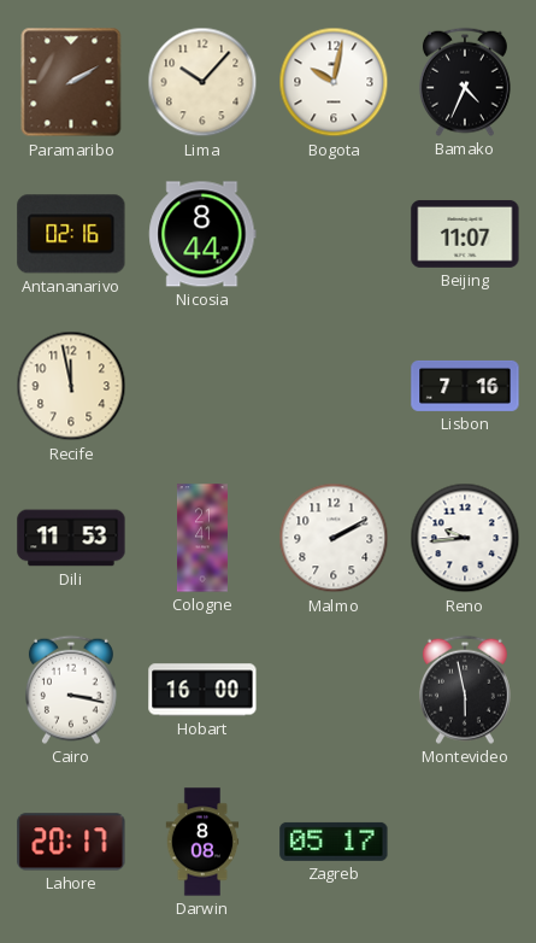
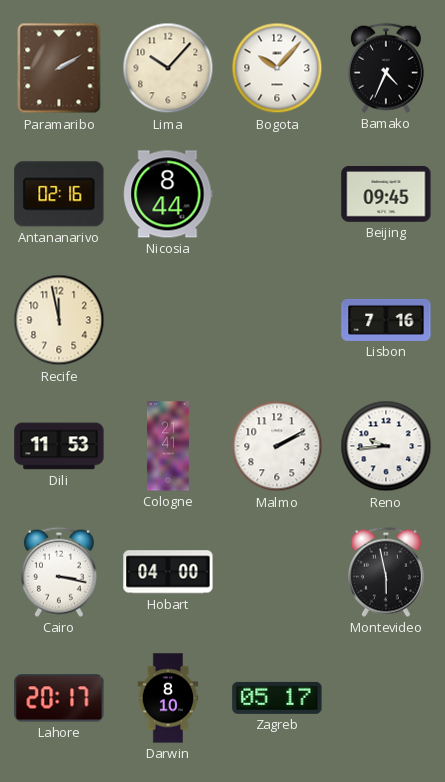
Bogota: 10:02 -> 10:07
Beijing: 11:07 -> 09:45
Hobart: 16:00 -> 04:00
Darwin: 8:08 -> 8:10
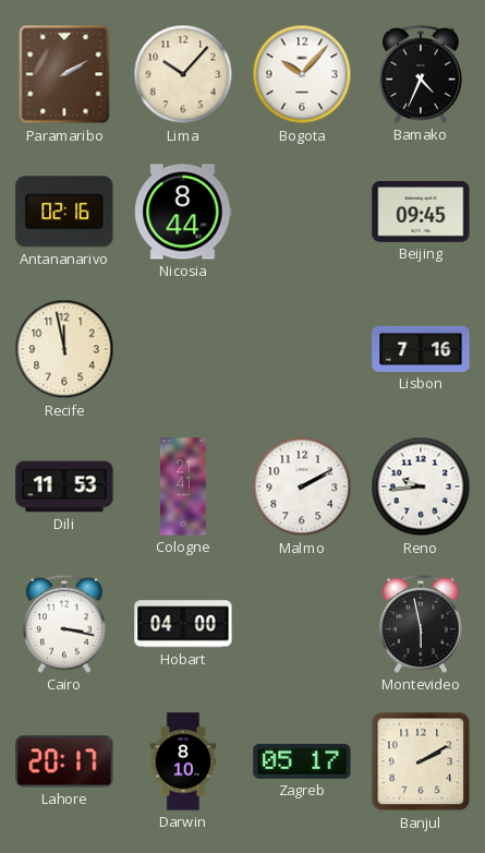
Banjul: none -> 2:10
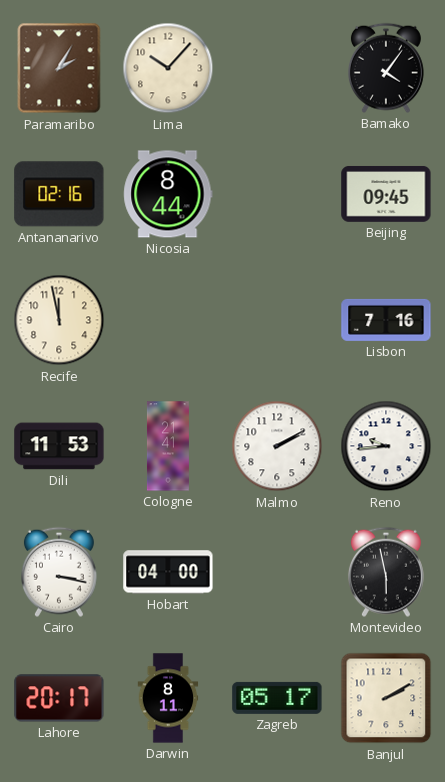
Paramaribo: 2:10 -> 2:05
Bogota: 10:07 -> none
Bamako: 4:34 -> 4:06
Darwin: 8:10 -> 8:11
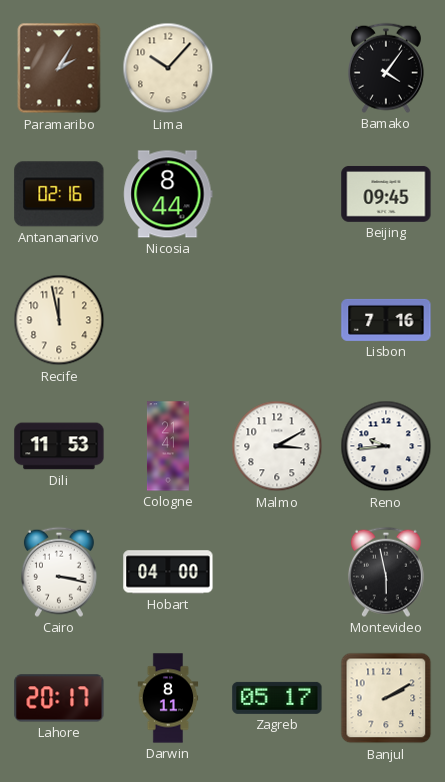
Malmo: 2:10 -> 3:10
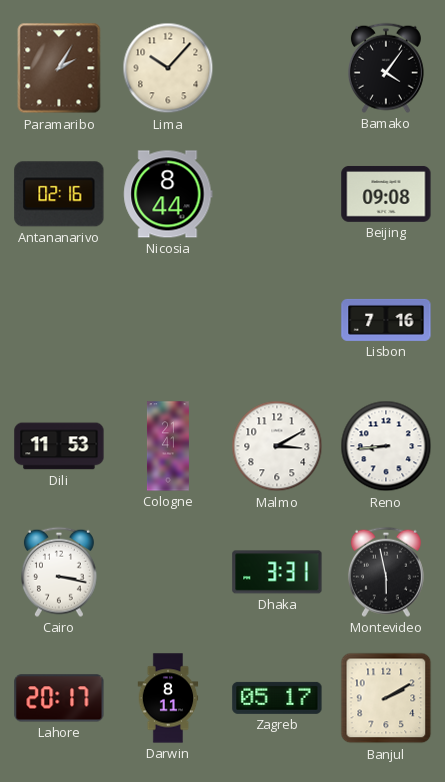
Beijing: 09:45 -> 09:08
Recife: 11:58 -> none
Reno: 9:44 -> 8:44
Hobart: 04:00 -> none
Dhaka: none -> 3:31
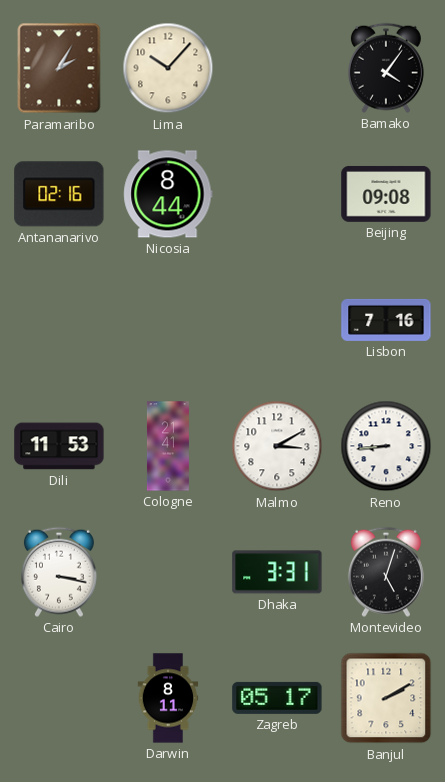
Montevideo: 5:58 -> 5:03
Lahore: 20:17 -> none
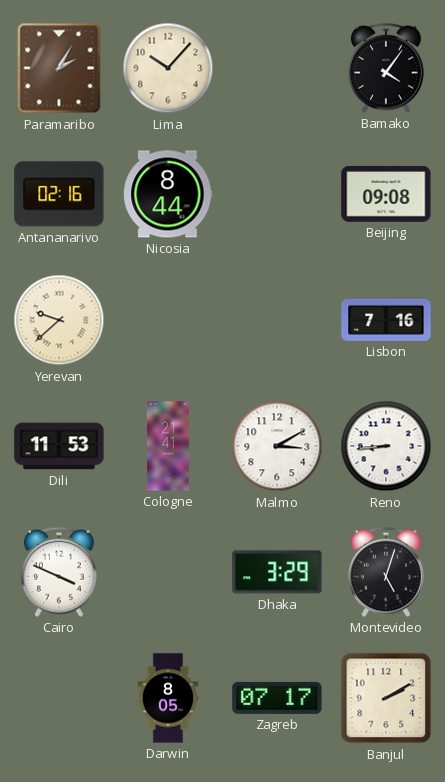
Yerevan: none -> 9:38
Cairo: 3:17 -> 3:49
Dhaka: 3:31 -> 3:29
Darwin: 8:11 -> 8:05
Zagreb: 05:17 -> 07:17
